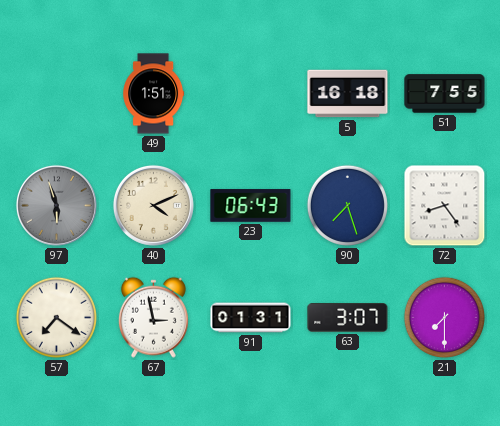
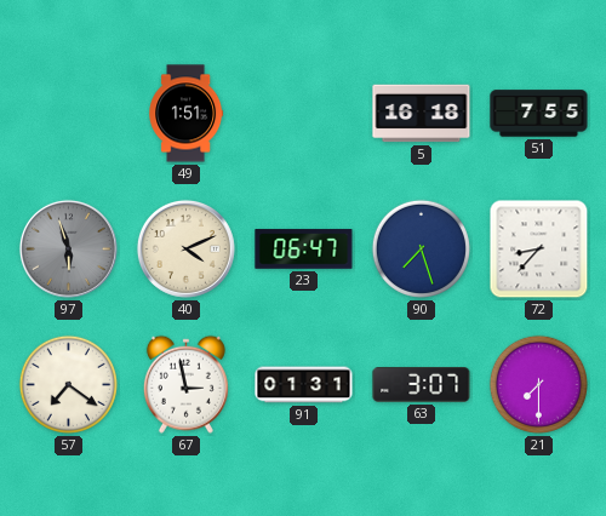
23: 06:43 -> 06:47
72: 8:24 -> 8:37
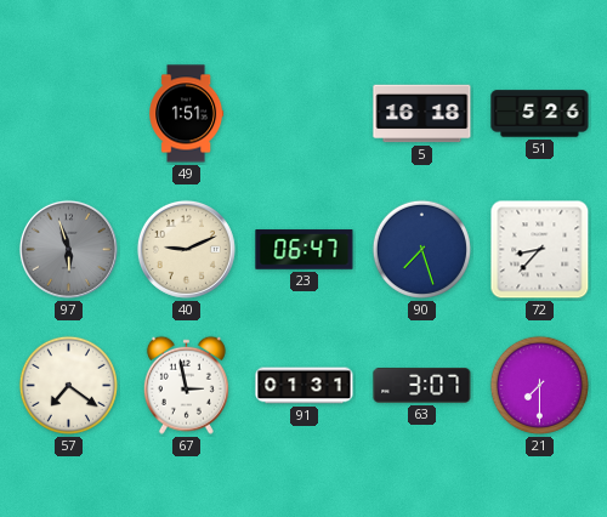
51: 7:55 -> 5:26
40: 4:11 -> 9:11
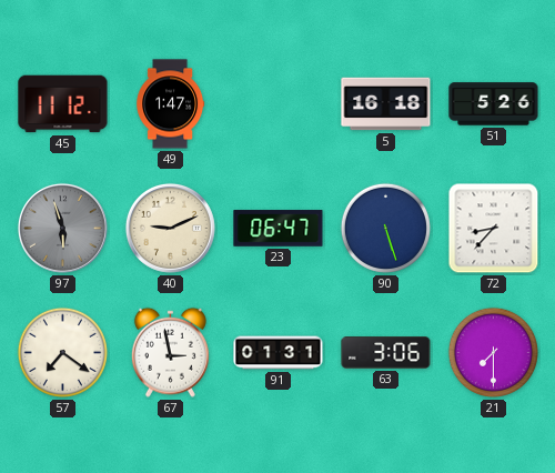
45: none -> 11:12
49: 1:51 -> 1:47
90: 7:27 -> 5:27
63: 3:07 -> 3:06
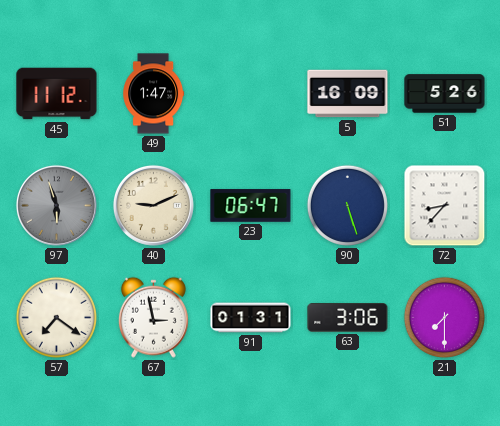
5: 16:18 -> 16:09
